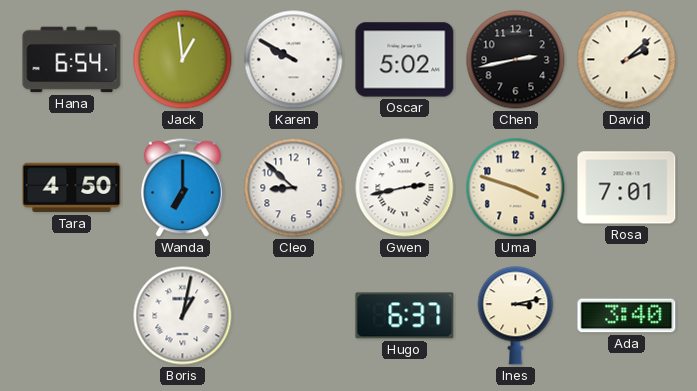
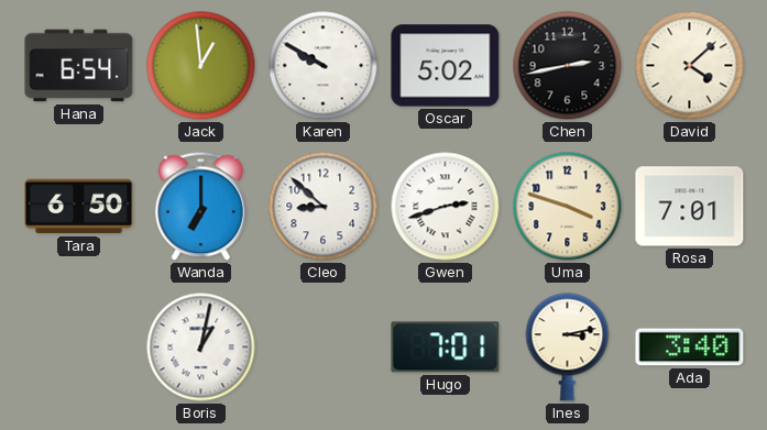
David: 2:08 -> 4:08
Tara: 4:50 -> 6:50
Gwen: 2:43 -> 2:42
Hugo: 6:37 -> 7:01
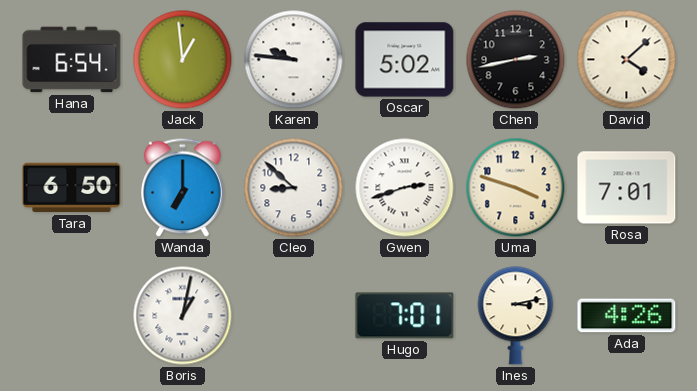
Karen: 9:50 -> 9:46
Ada: 3:40 -> 4:26
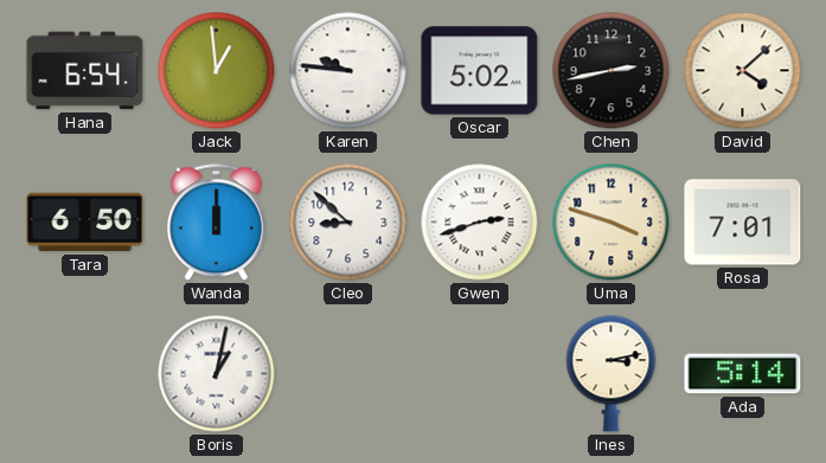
Wanda: 7:00 -> 12:00
Hugo: 7:01 -> none
Ada: 4:26 -> 5:14
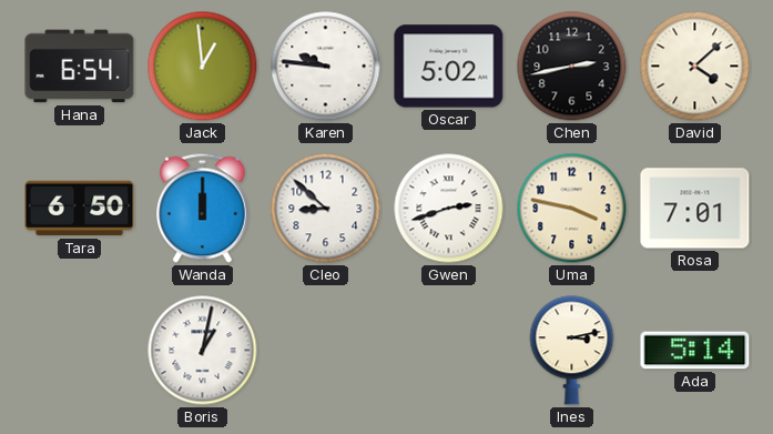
Uma: 3:48 -> 3:47
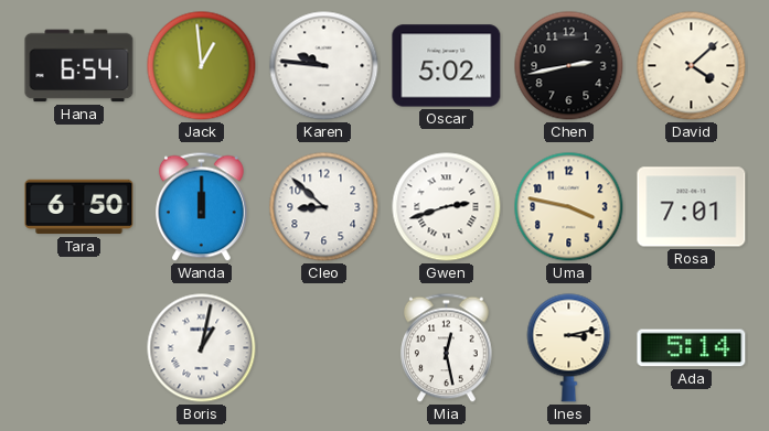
Mia: none -> 12:28
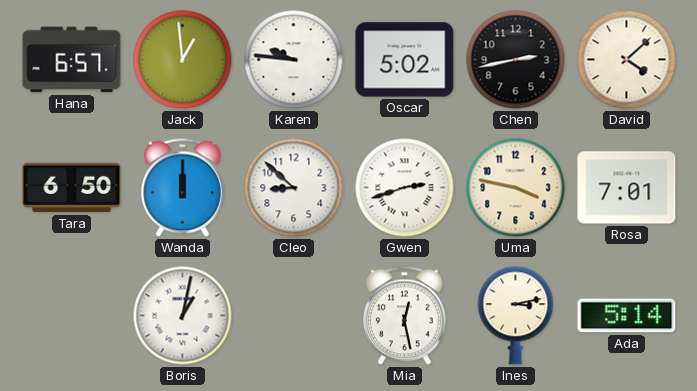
Hana: 6:54 -> 6:57
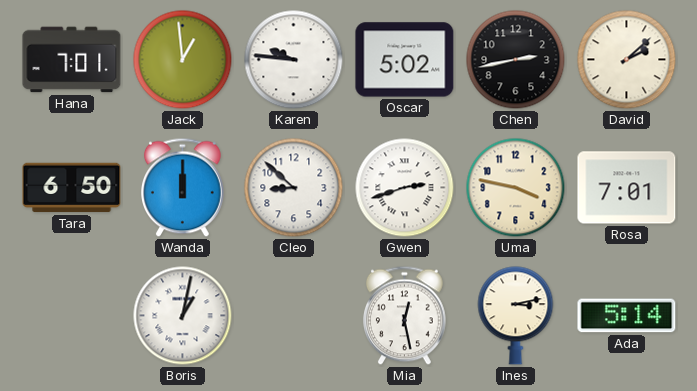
Hana: 6:57 -> 7:01
David: 4:08 -> 2:08
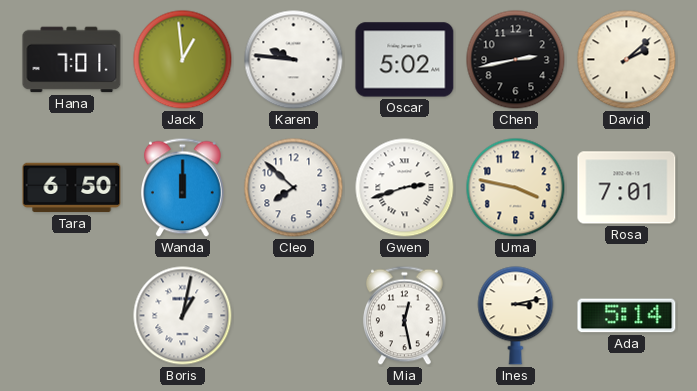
Cleo: 8:52 -> 7:52
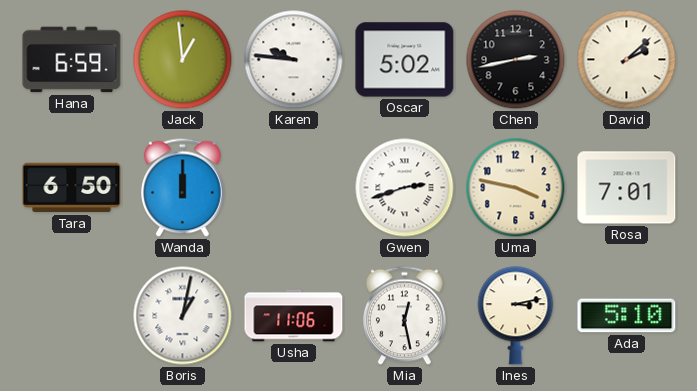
Hana: 7:01 -> 6:59
Cleo: 7:52 -> none
Usha: none -> 11:06
Ada: 5:14 -> 5:10
